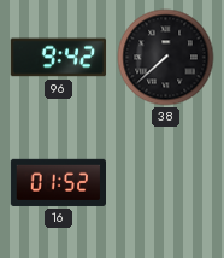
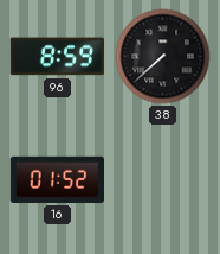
96: 9:42 -> 8:59
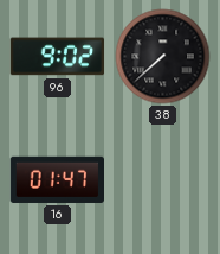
96: 8:59 -> 9:02
16: 01:52 -> 01:47
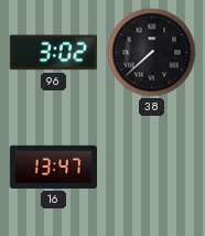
96: 9:02 -> 3:02
16: 01:47 -> 13:47
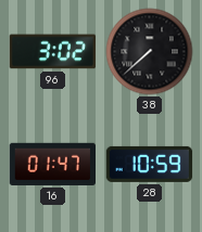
16: 13:47 -> 01:47
28: none -> 10:59
